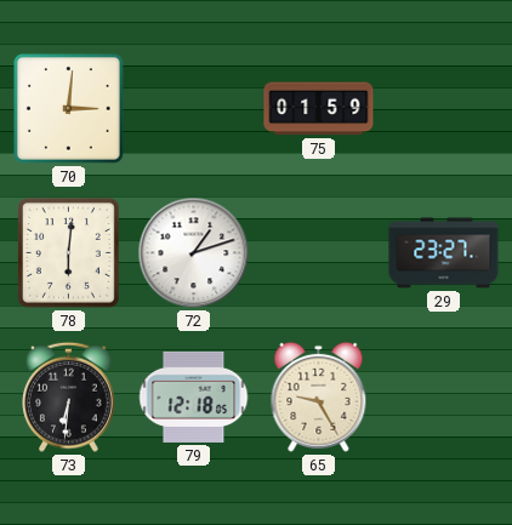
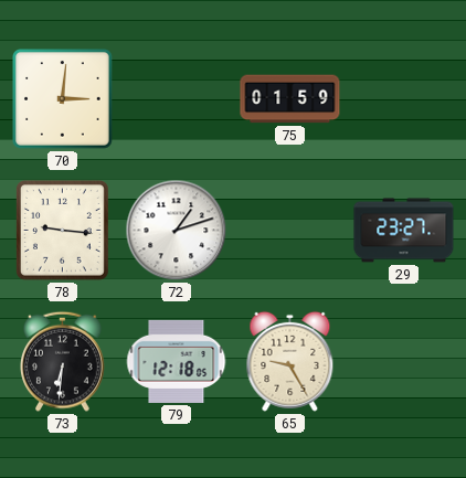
78: 6:01 -> 9:16
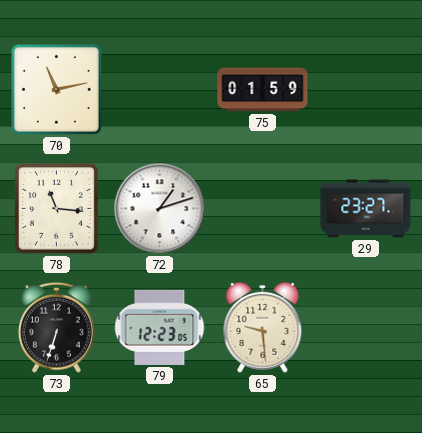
70: 3:01 -> 11:13
78: 9:16 -> 11:16
73: 6:31 -> 6:33
79: 12:18 -> 12:23
65: 9:25 -> 9:29
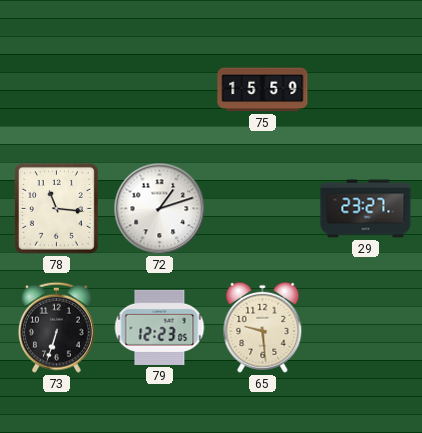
70: 11:13 -> none
75: 01:59 -> 15:59
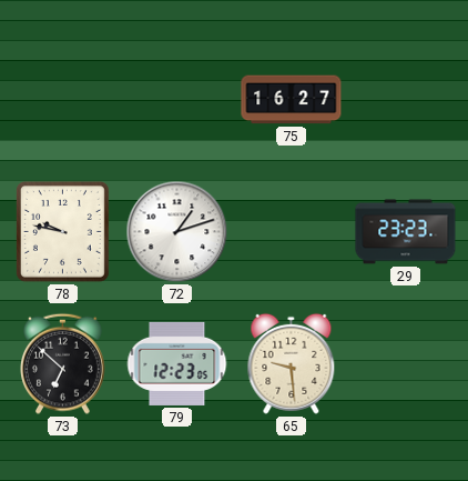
75: 15:59 -> 16:27
78: 11:16 -> 9:47
29: 23:27 -> 23:23
73: 6:33 -> 6:52
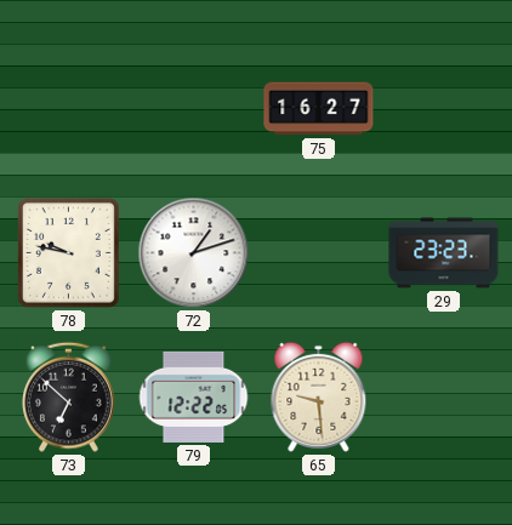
79: 12:23 -> 12:22
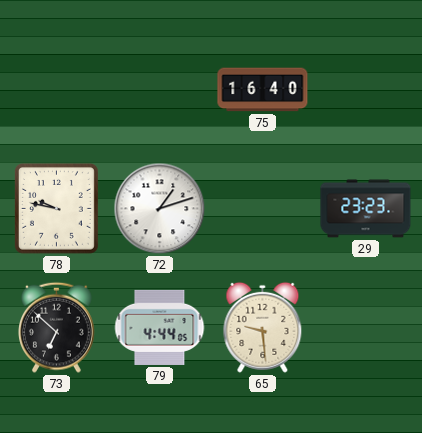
75: 16:27 -> 16:40
79: 12:22 -> 4:44
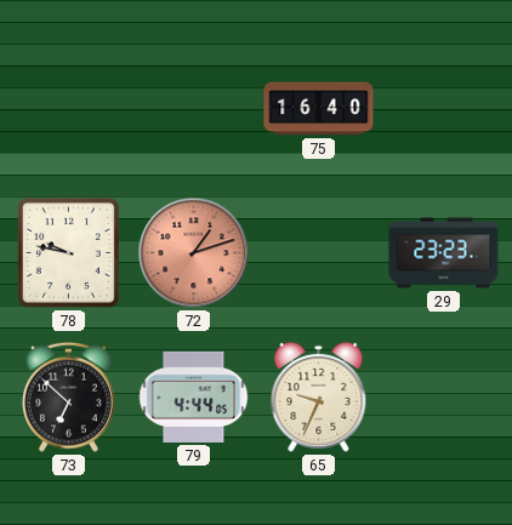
72 dial: white -> salmon
65: 9:29 -> 9:34
